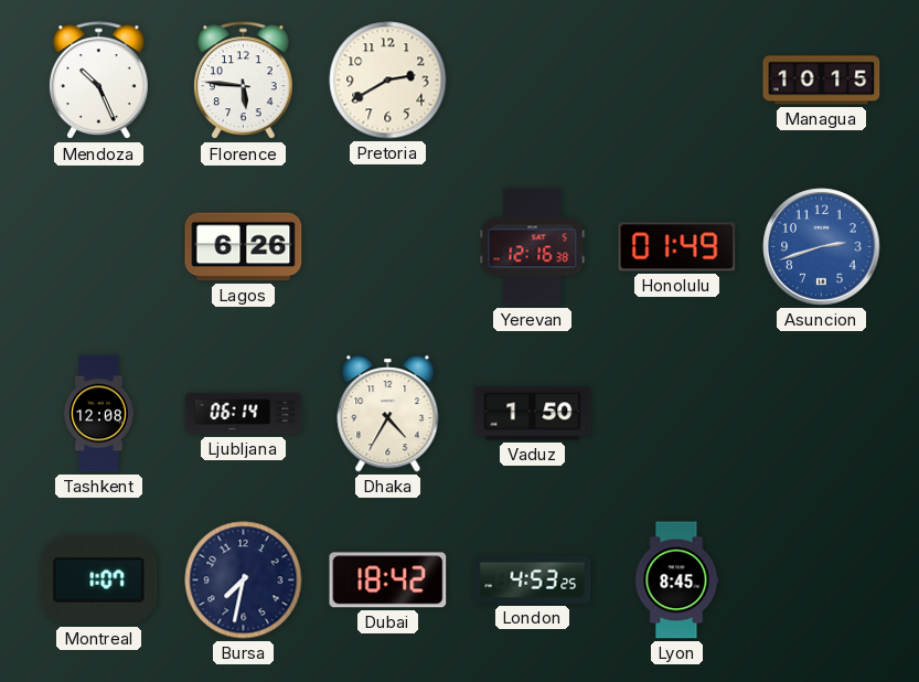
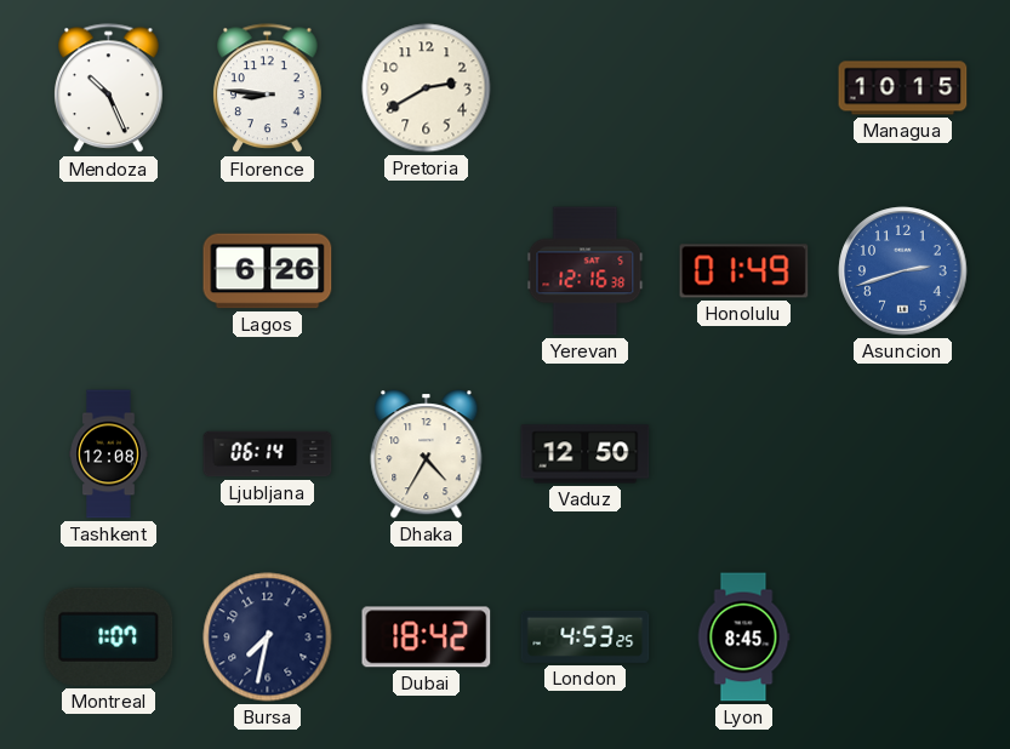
Florence: 5:46 -> 8:46
Vaduz: 1:50 -> 12:50
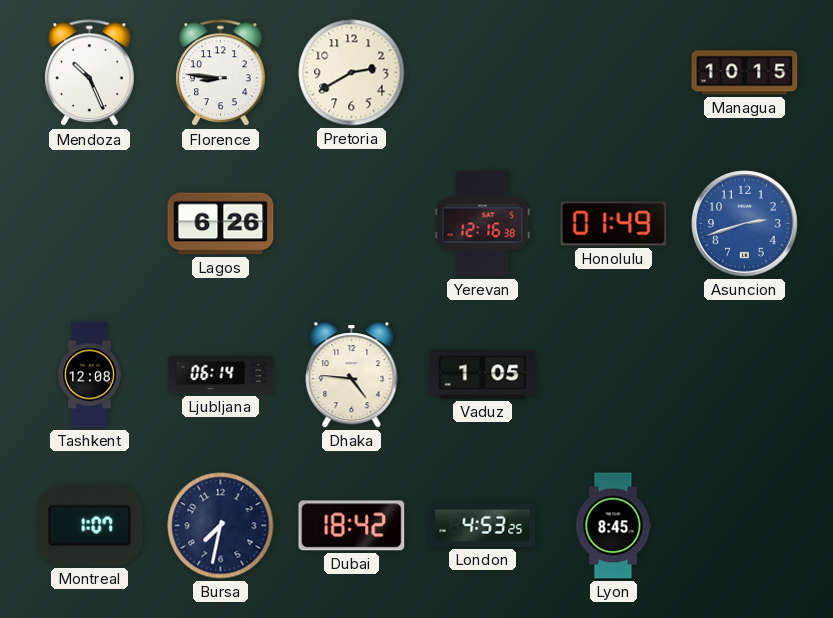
Dhaka: 4:35 -> 4:46
Vaduz: 12:50 -> 1:05
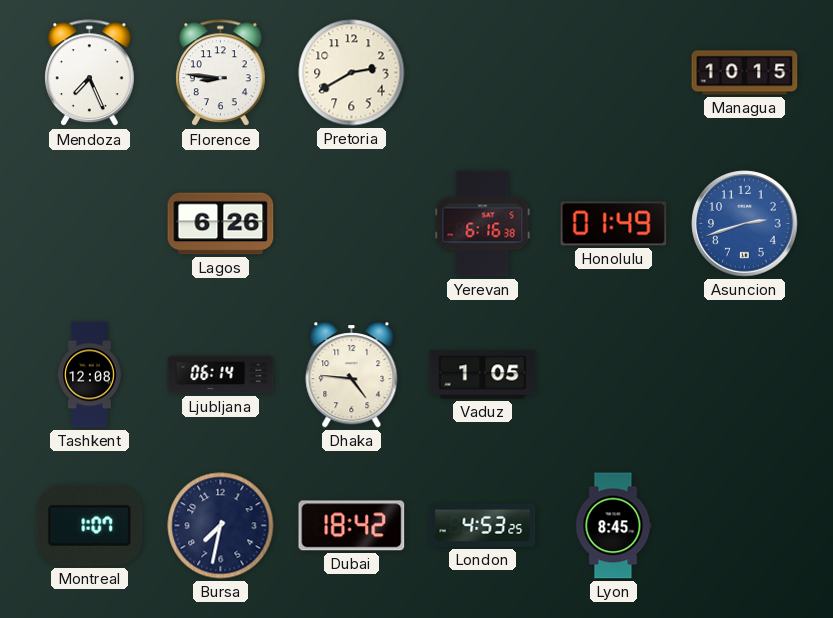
Mendoza: 10:26 -> 7:26
Yerevan: 12:16 -> 6:16
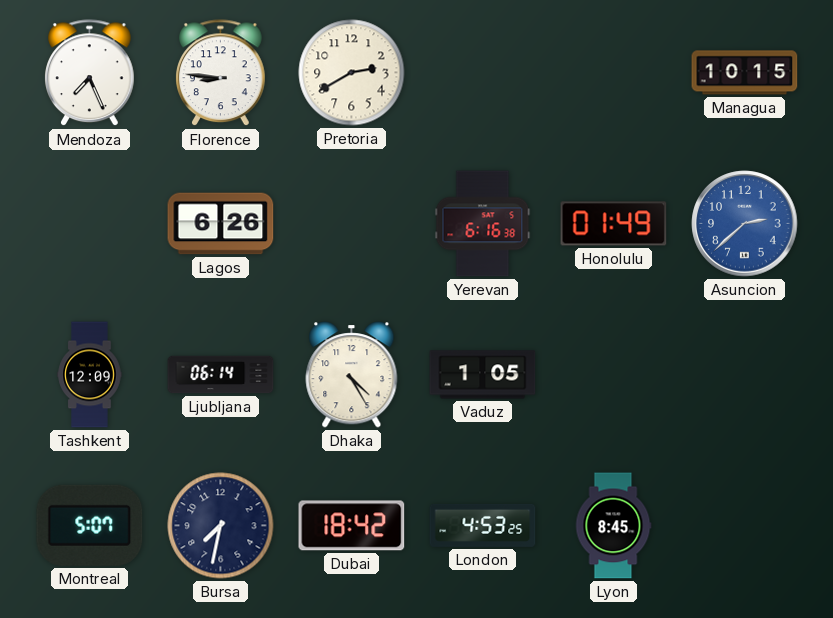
Asuncion: 2:42 -> 2:38
Tashkent: 12:08 -> 12:09
Dhaka: 4:46 -> 4:25
Montreal: 1:07 -> 5:07
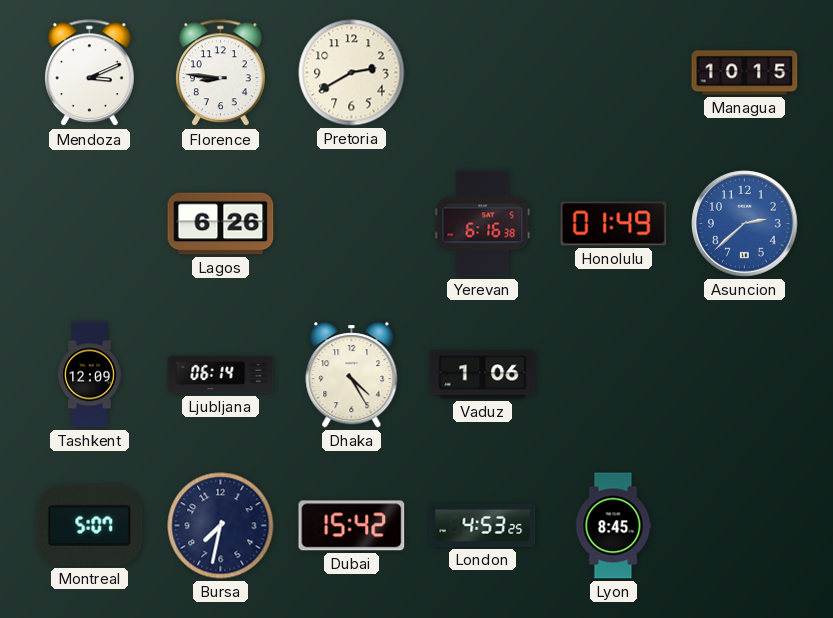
Mendoza: 7:26 -> 3:11
Vaduz: 1:05 -> 1:06
Dubai: 18:42 -> 15:42
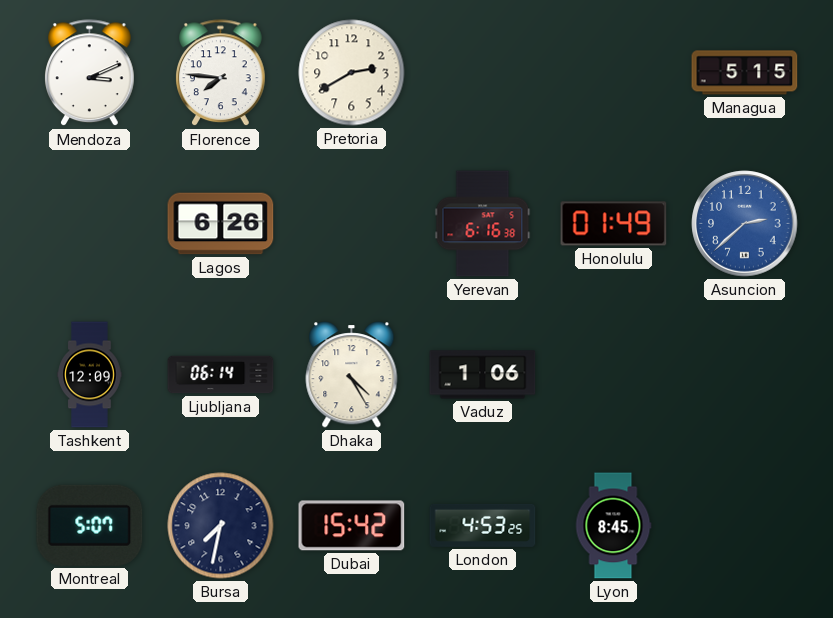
Florence: 8:46 -> 7:46
Managua: 10:15 -> 5:15
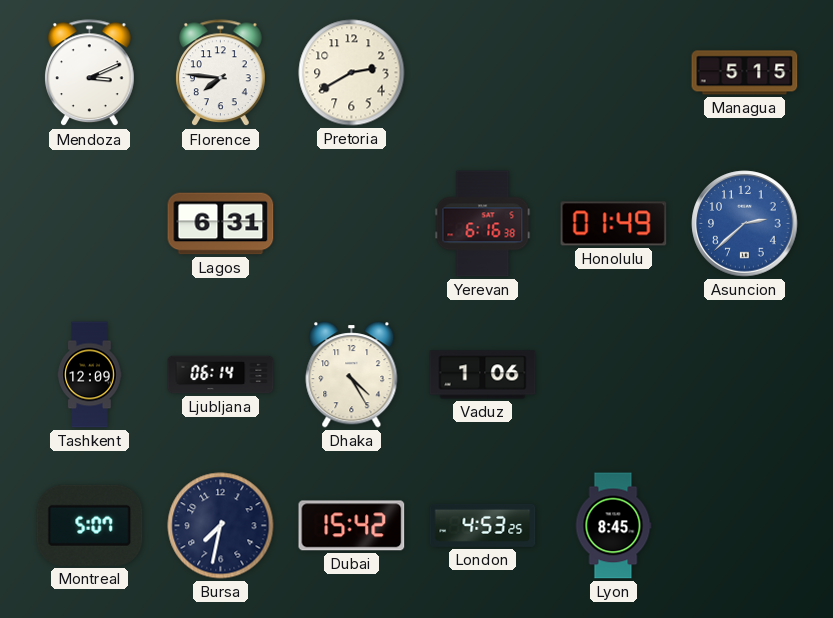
Lagos: 6:26 -> 6:31
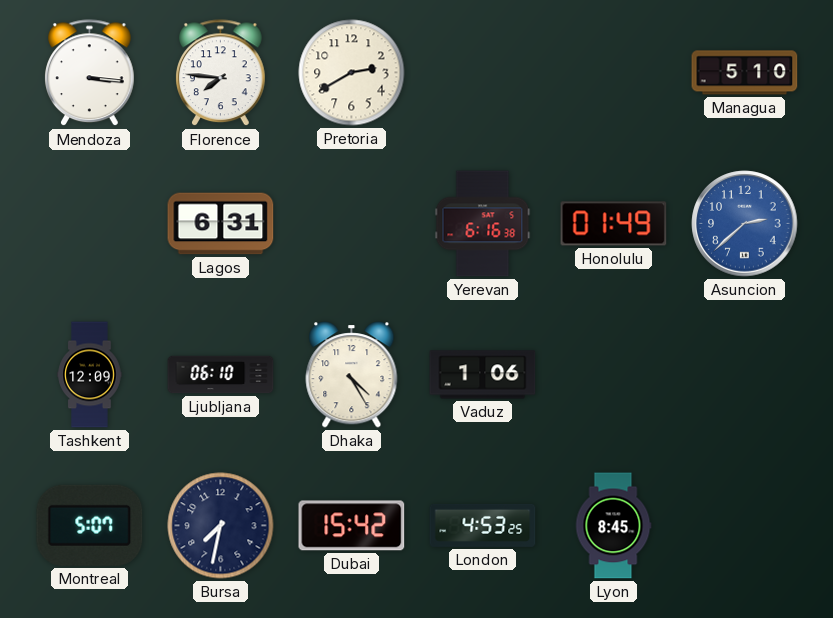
Mendoza: 3:11 -> 3:16
Managua: 5:15 -> 5:10
Ljubljana: 06:14 -> 06:10
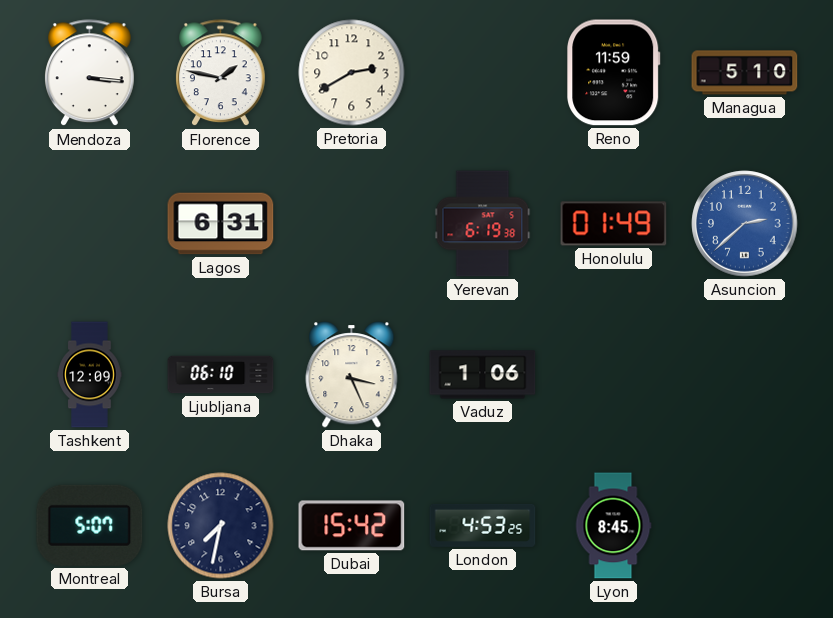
Florence: 7:46 -> 1:47
Reno: none -> 11:59
Yerevan: 6:16 -> 6:19
Dhaka: 4:25 -> 3:26
